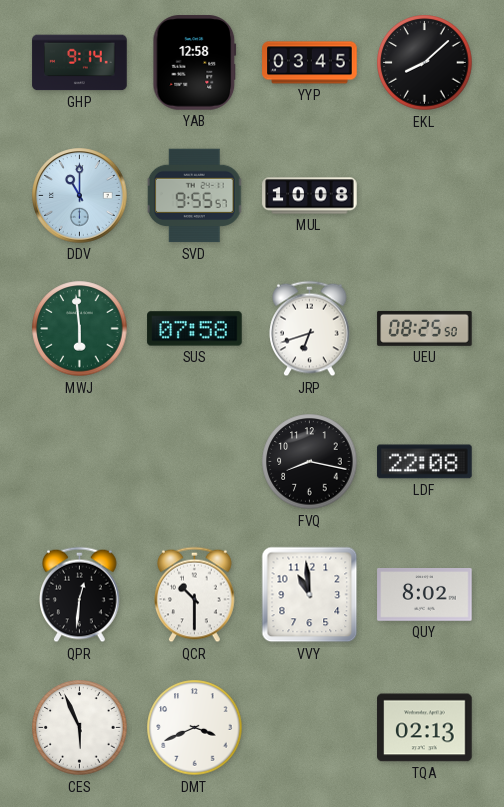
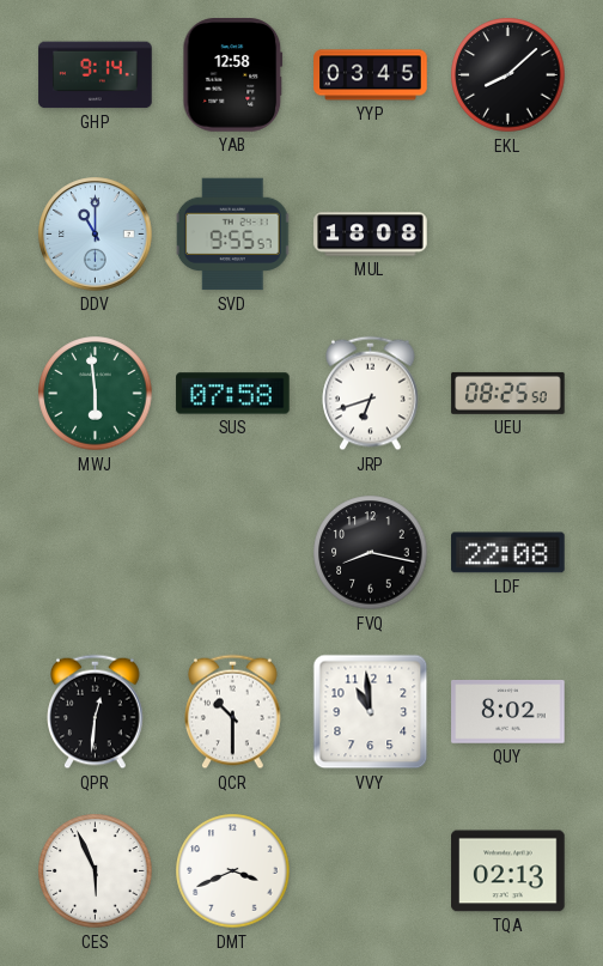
MUL: 10:08 -> 18:08
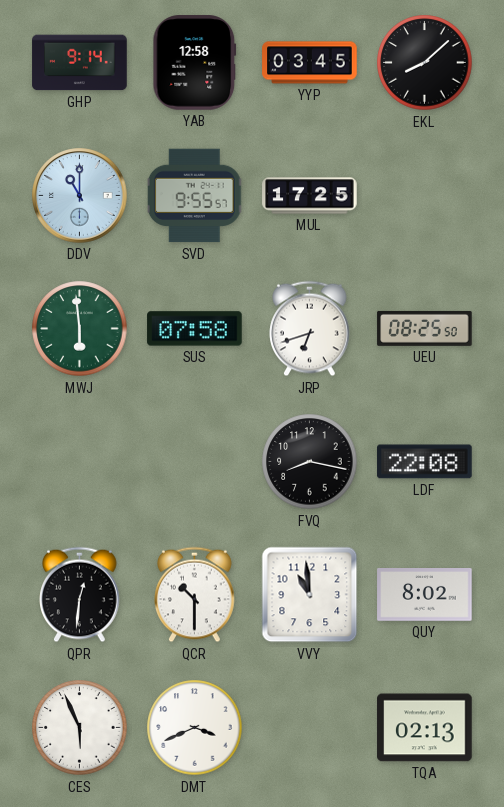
MUL: 18:08 -> 17:25
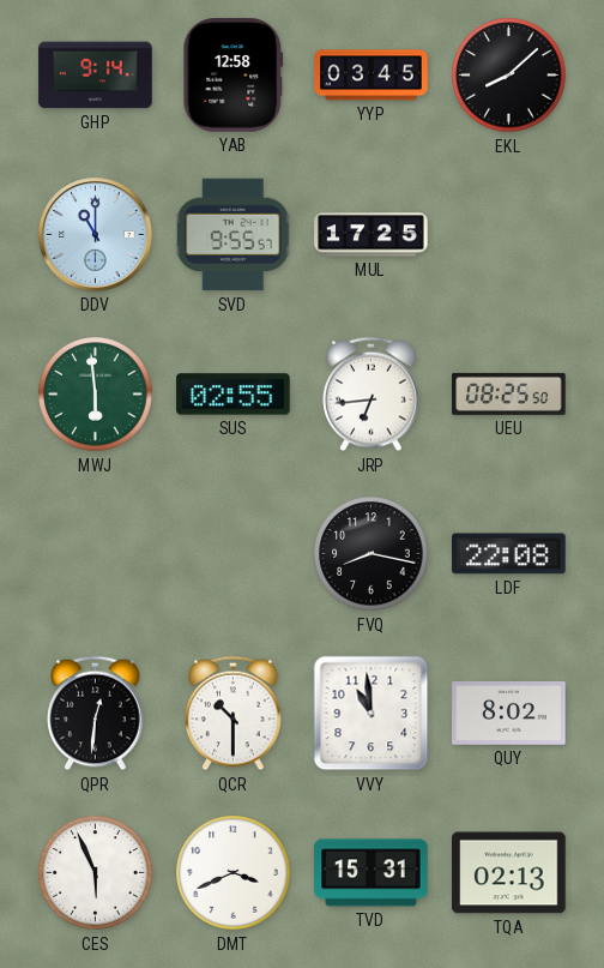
SUS: 07:58 -> 02:55
JRP: 6:42 -> 6:44
TVD: none -> 15:31
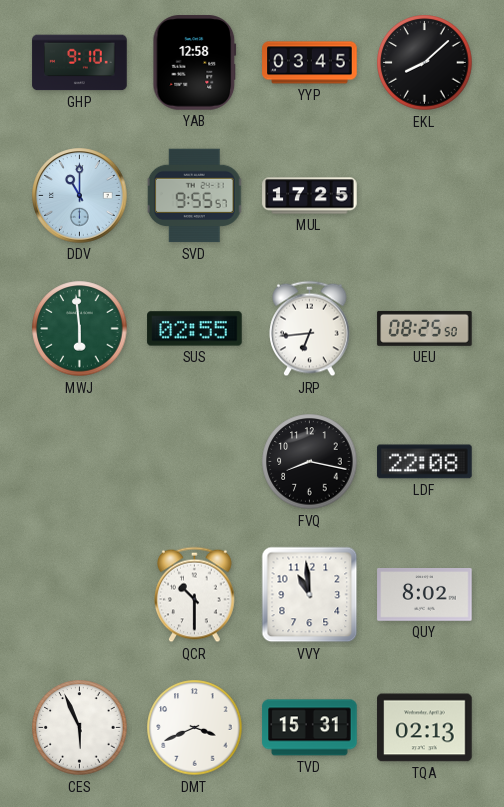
GHP: 9:14 -> 9:10
QPR: 12:31 -> none
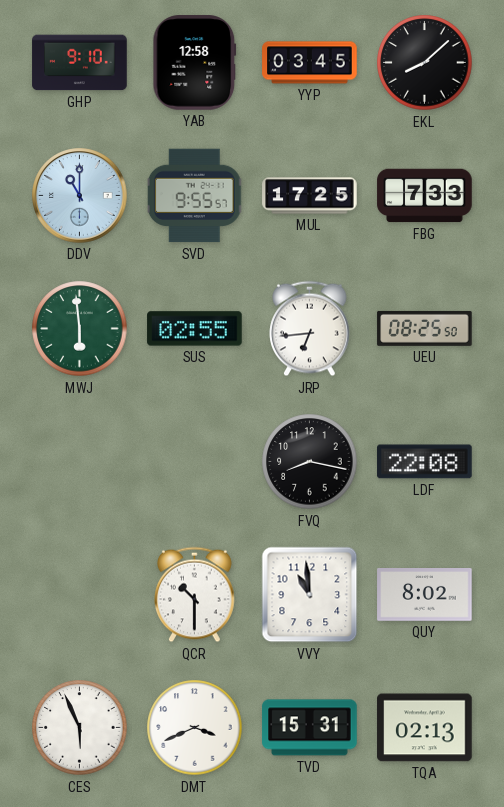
FBG: none -> 7:33
